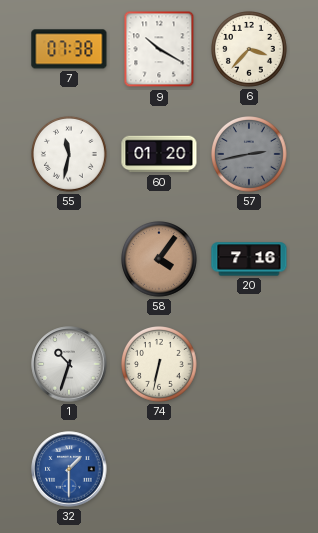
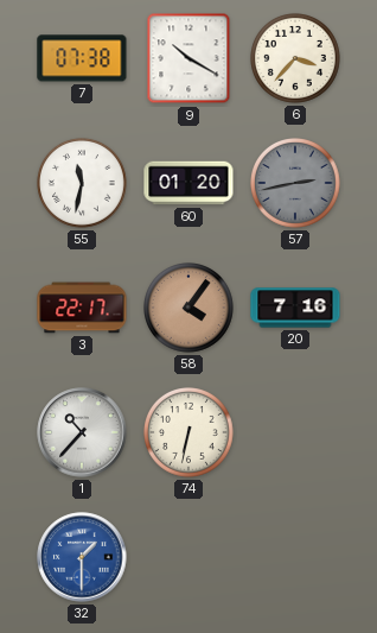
3: none -> 22:17
1: 10:33 -> 10:37
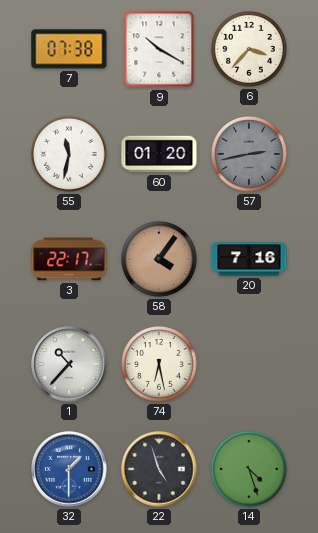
74: 6:32 -> 6:28
22: none -> 4:57
14: none -> 4:27
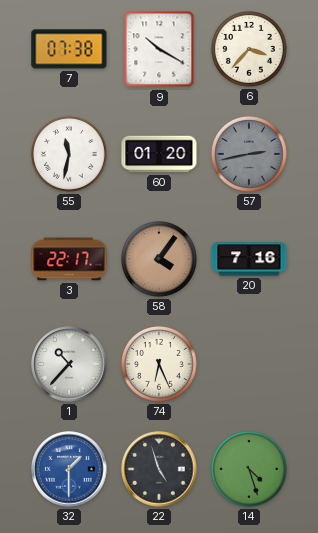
74: 6:28 -> 6:26
